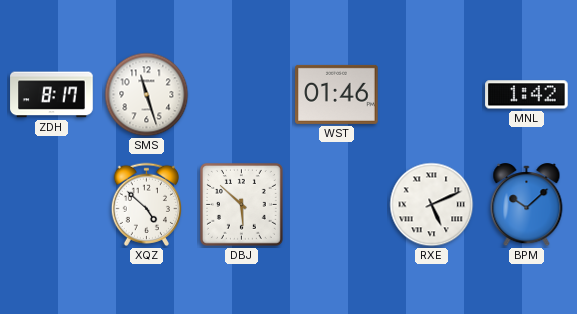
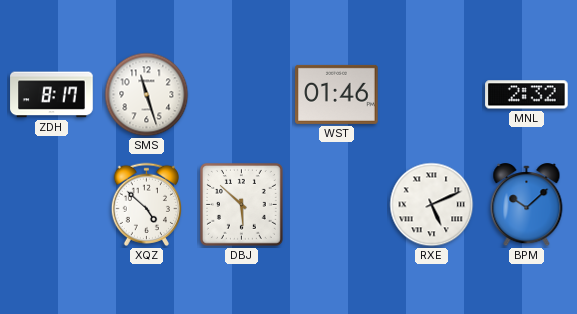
MNL: 1:42 -> 2:32
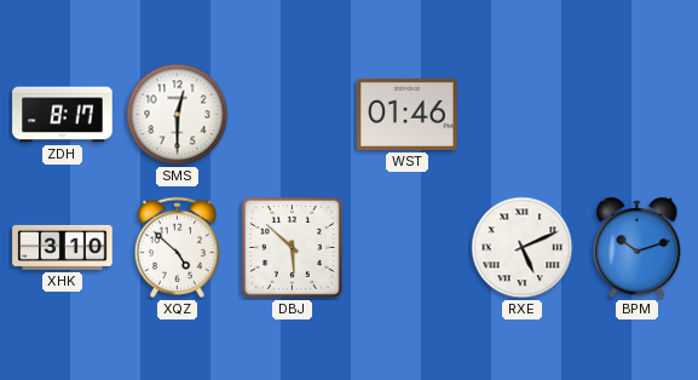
SMS: 11:27 -> 12:30
MNL: 2:32 -> none
XHK: none -> 3:10
BPM: 10:08 -> 10:12
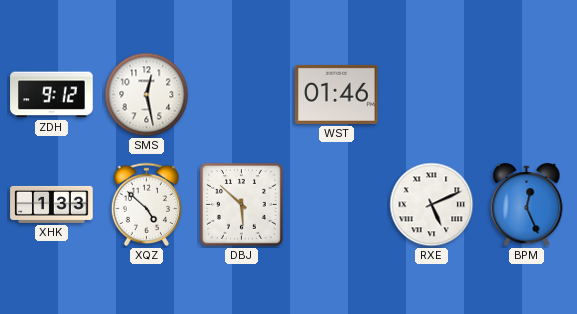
ZDH: 8:17 -> 9:12
SMS: 12:30 -> 12:28
XHK: 3:10 -> 1:33
BPM: 10:12 -> 12:26
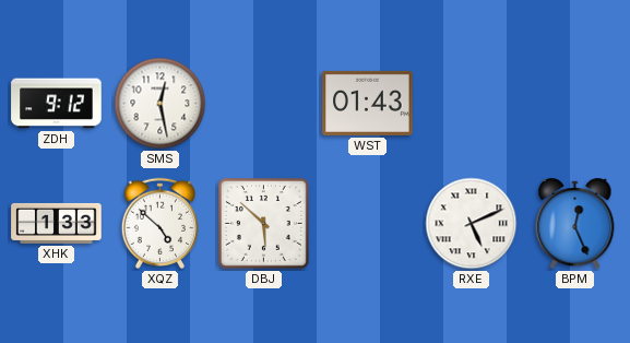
WST: 01:46 -> 01:43
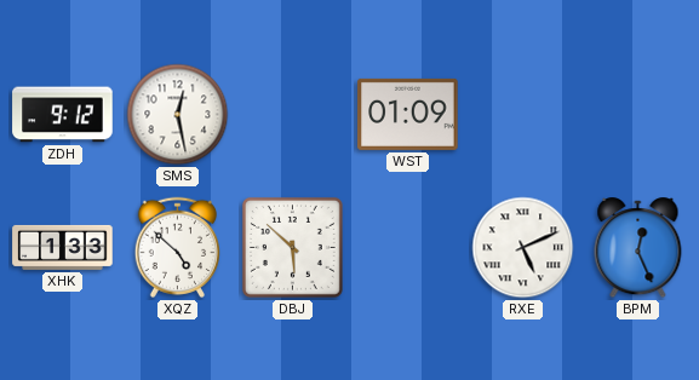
WST: 01:43 -> 01:09
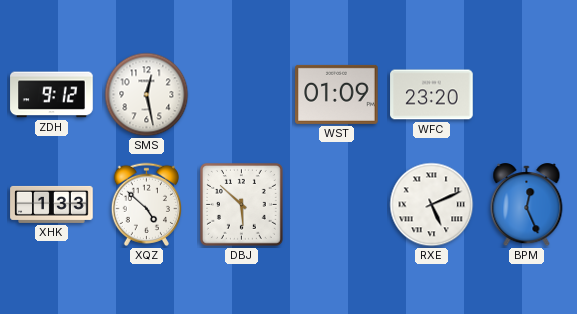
WFC: none -> 23:20
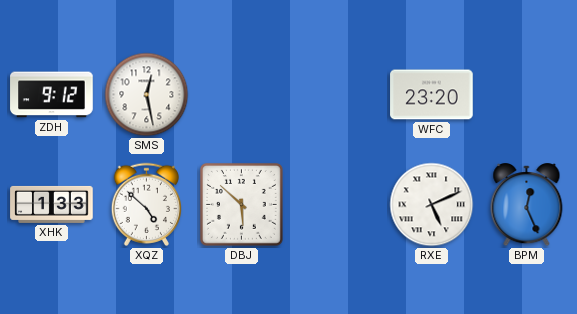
WST: 01:09 -> none
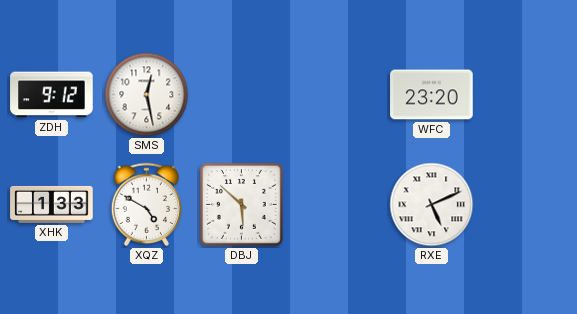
XQZ: 4:52 -> 4:50
BPM: 12:26 -> none
